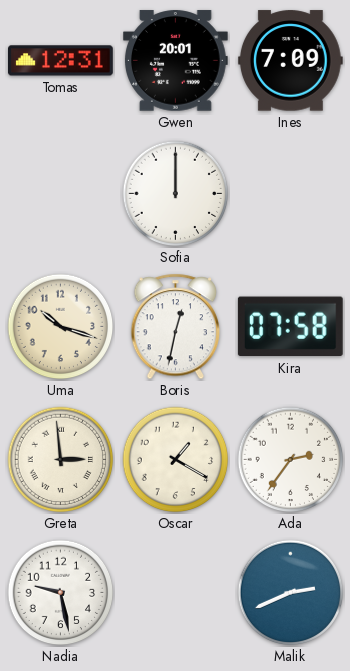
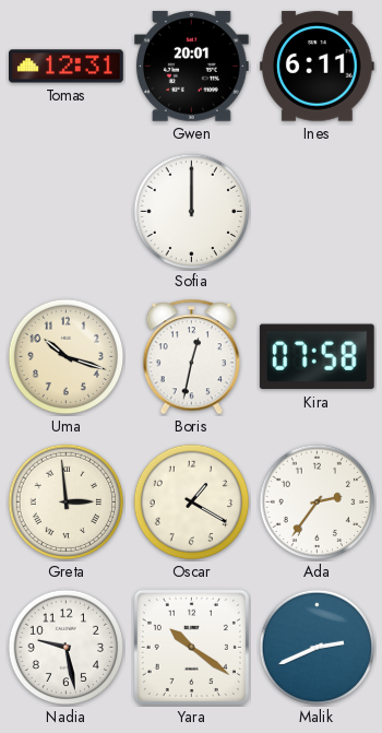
Ines: 7:09 -> 6:11
Yara: none -> 10:21
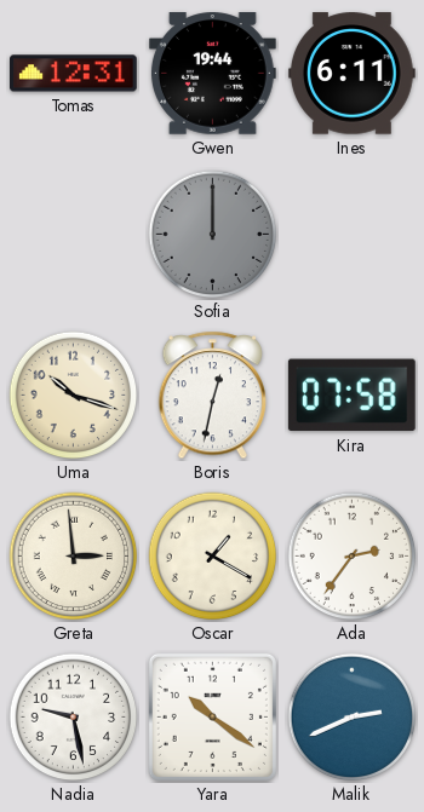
Gwen: 20:01 -> 19:44
Sofia dial: white -> grey
